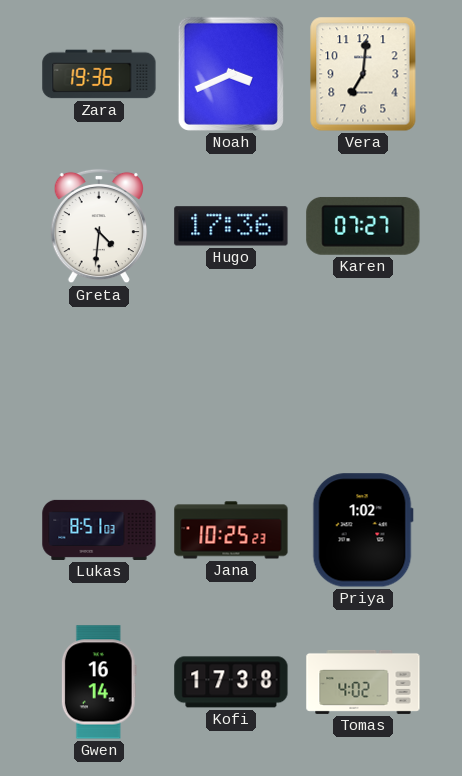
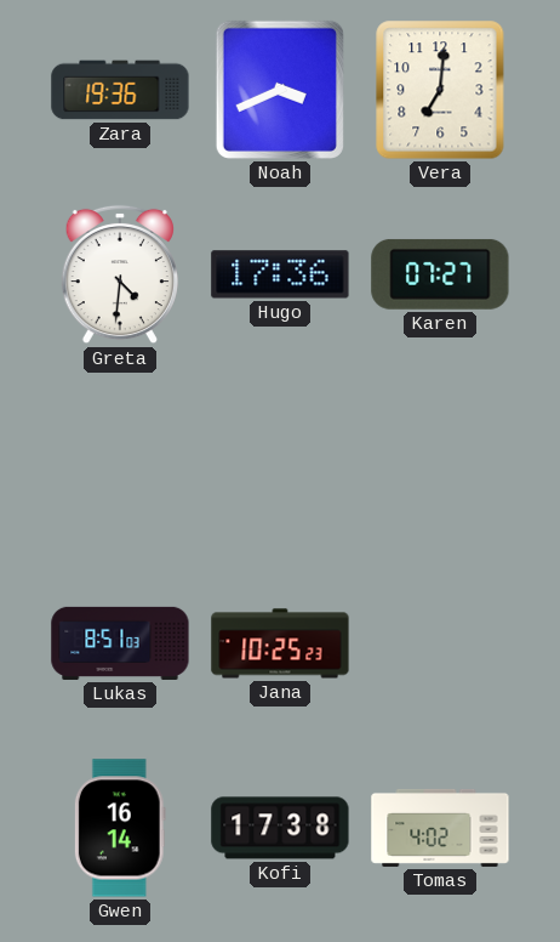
Priya: 1:02 -> none
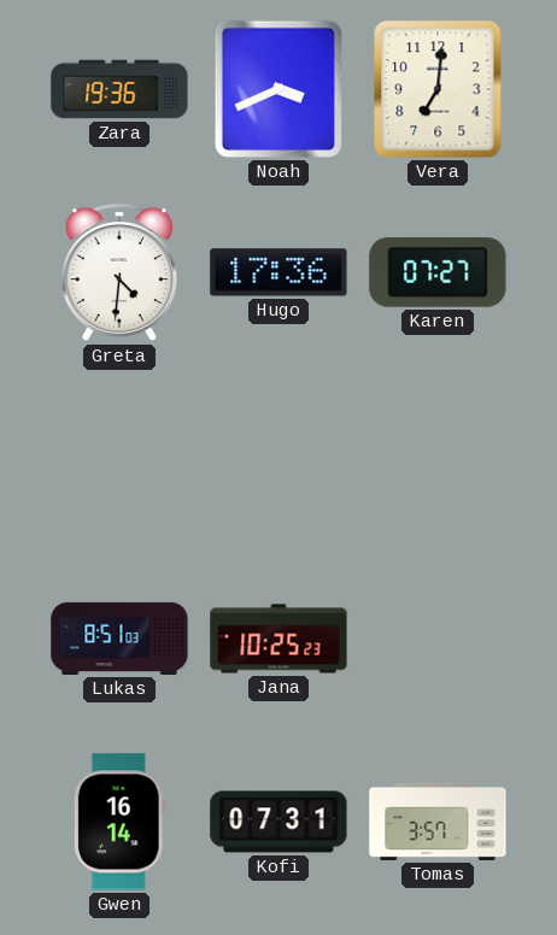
Kofi: 17:38 -> 07:31
Tomas: 4:02 -> 3:57
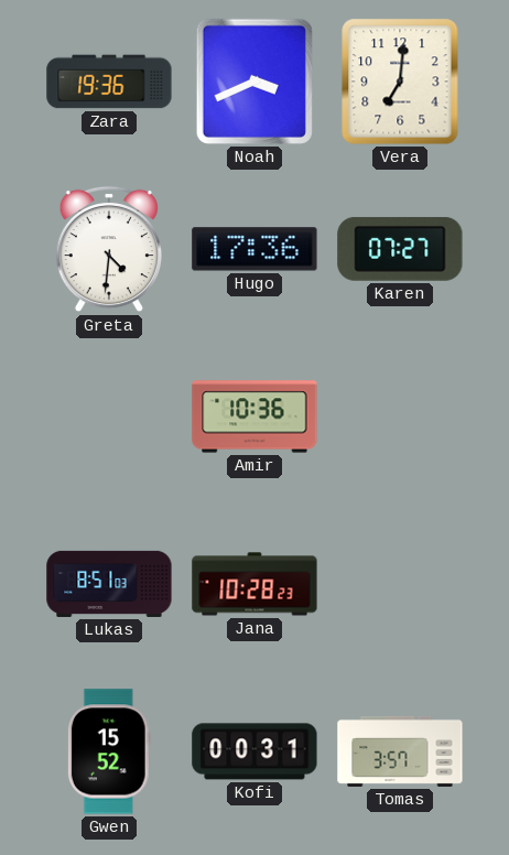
Amir: none -> 10:36
Jana: 10:25 -> 10:28
Gwen: 16:14 -> 15:52
Kofi: 07:31 -> 00:31
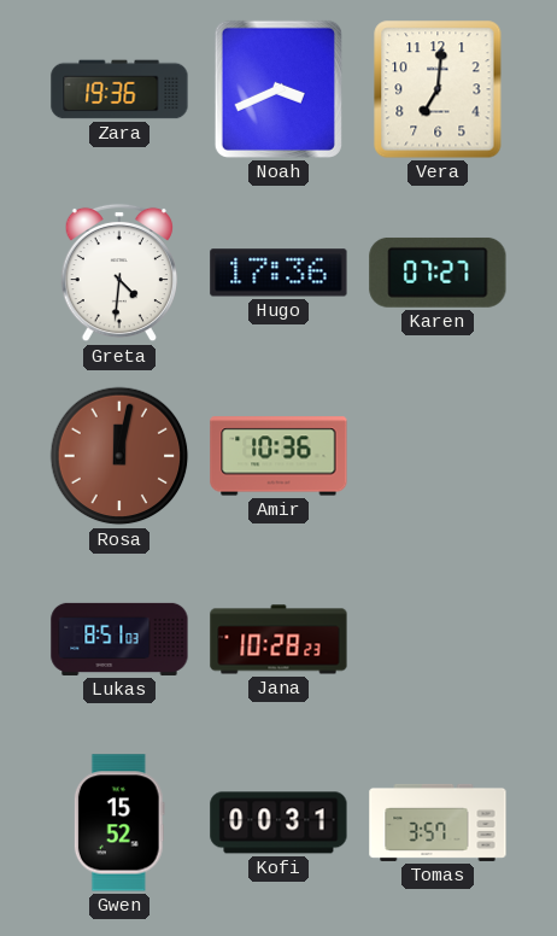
Rosa: none -> 12:02
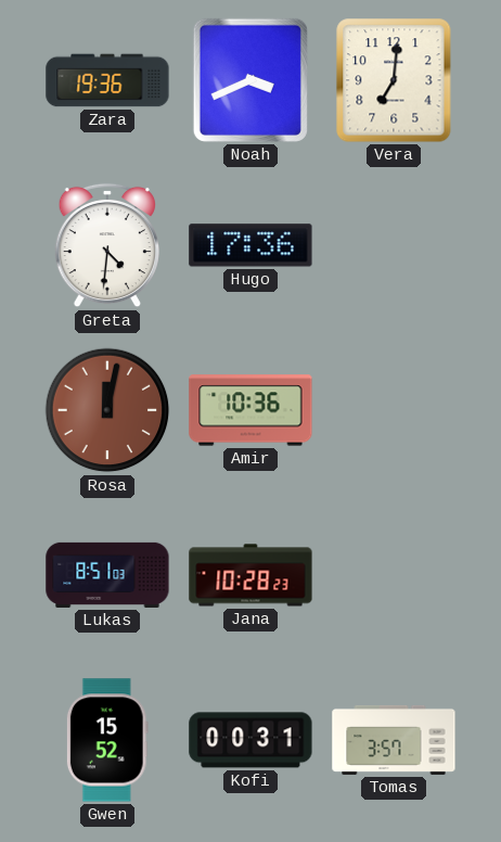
Karen: 07:27 -> none
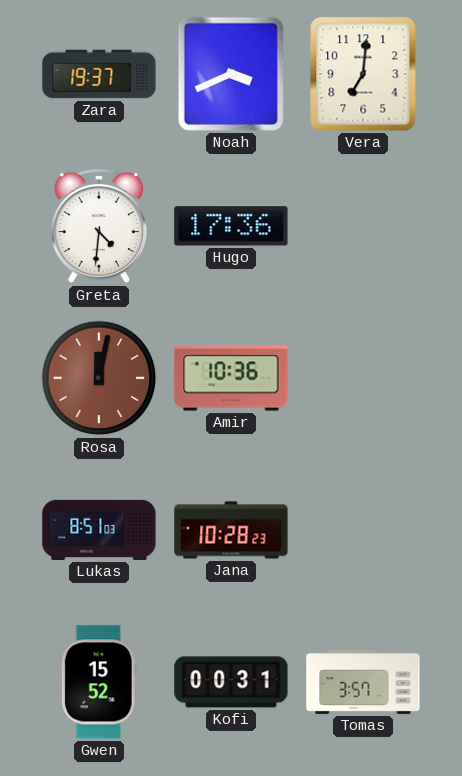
Zara: 19:36 -> 19:37
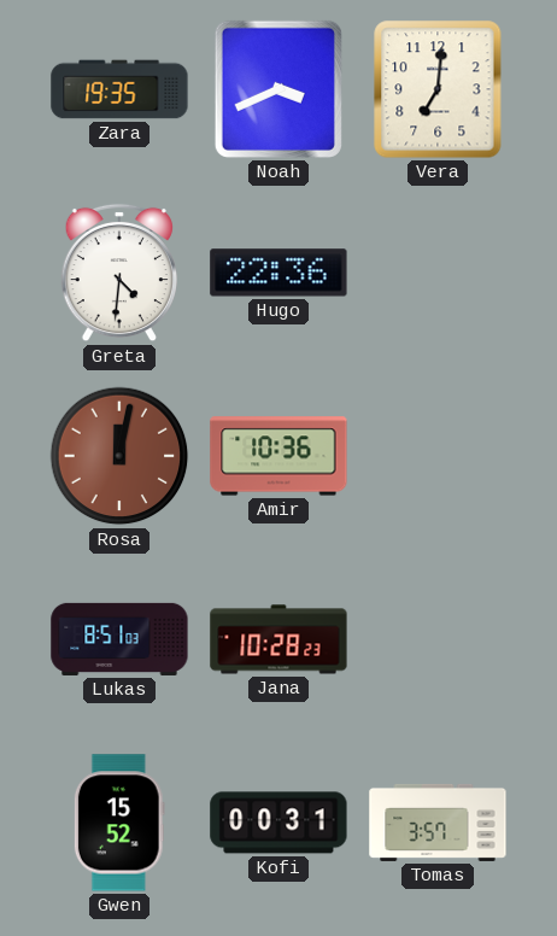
Zara: 19:37 -> 19:35
Hugo: 17:36 -> 22:36
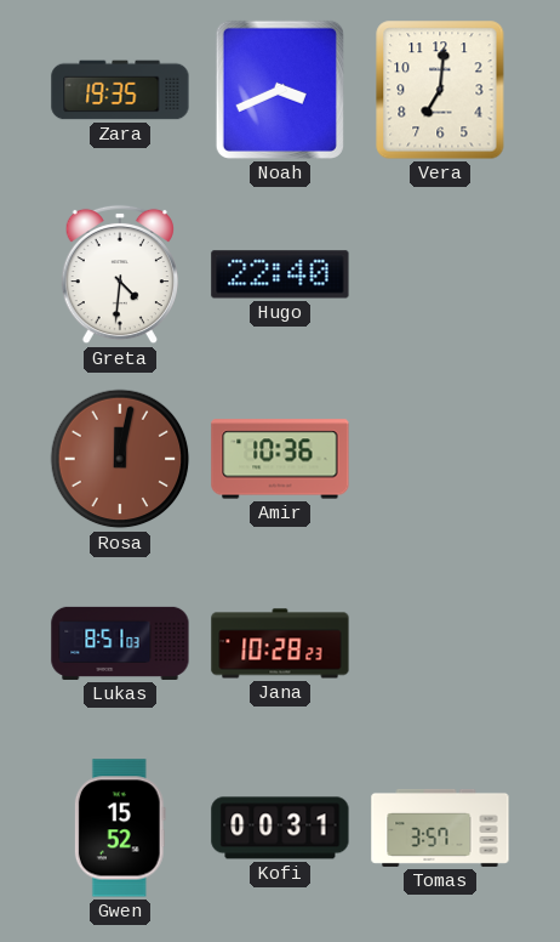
Hugo: 22:36 -> 22:40
